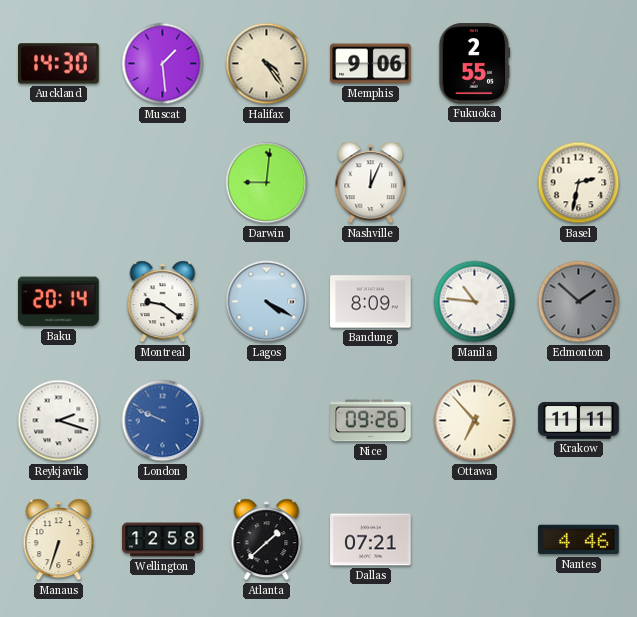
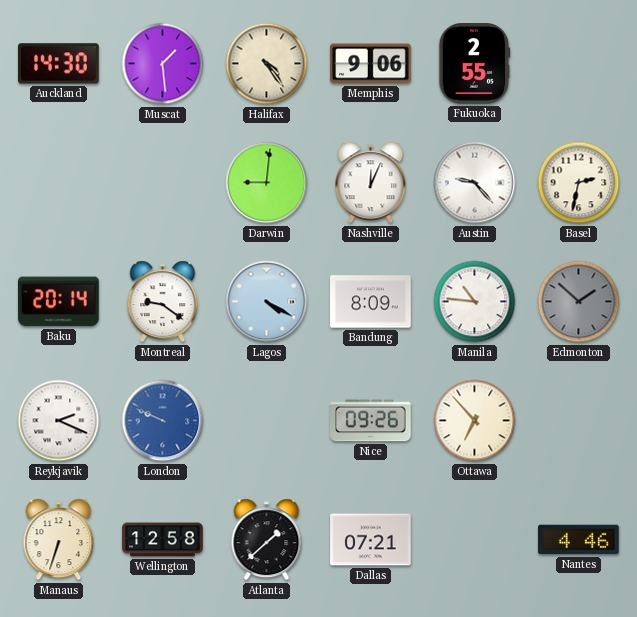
Austin: none -> 9:23
Reykjavik: 2:18 -> 2:19
Krakow: 11:11 -> none
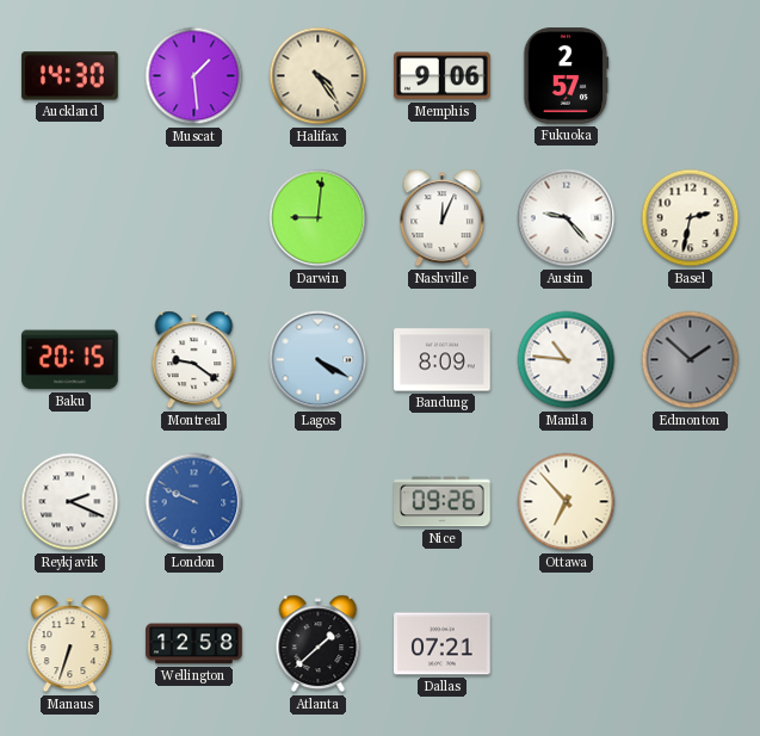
Fukuoka: 2:55 -> 2:57
Baku: 20:14 -> 20:15
Nantes: 4:46 -> none
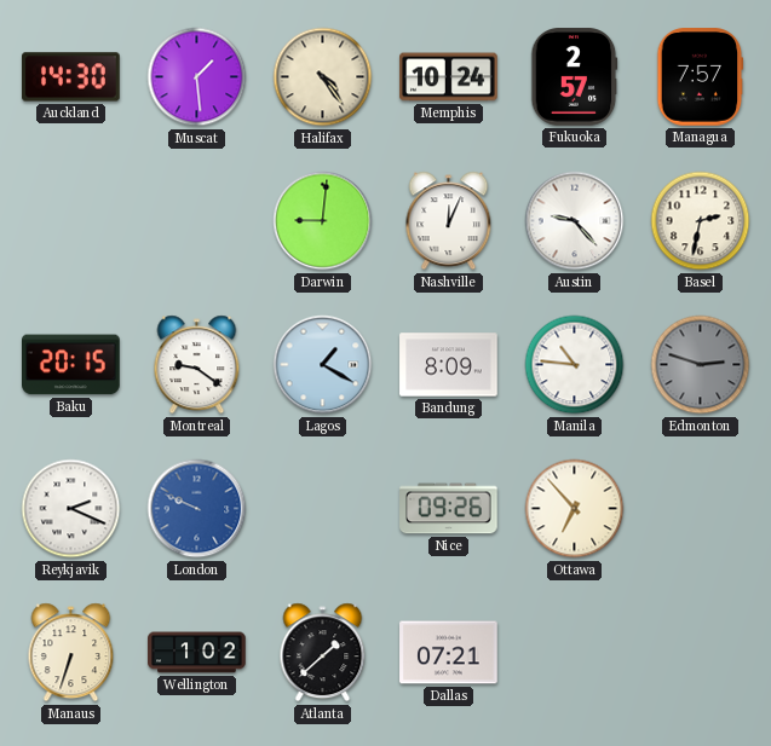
Memphis: 9:06 -> 10:24
Managua: none -> 7:57
Lagos: 4:20 -> 1:20
Edmonton: 1:52 -> 2:48
Wellington: 12:58 -> 1:02
